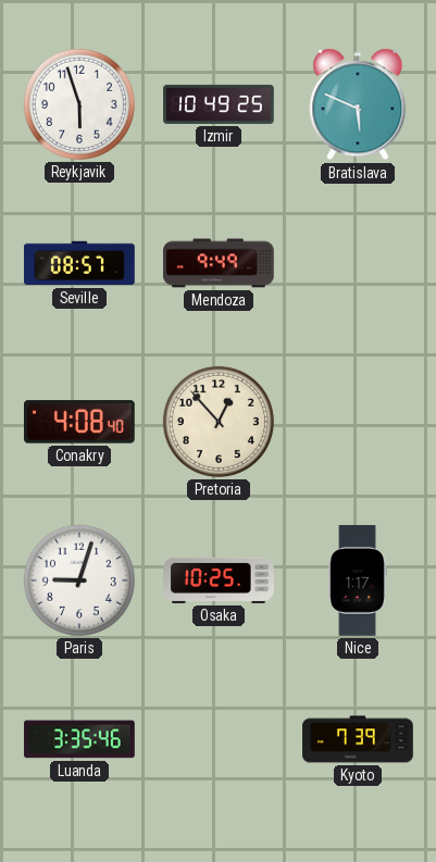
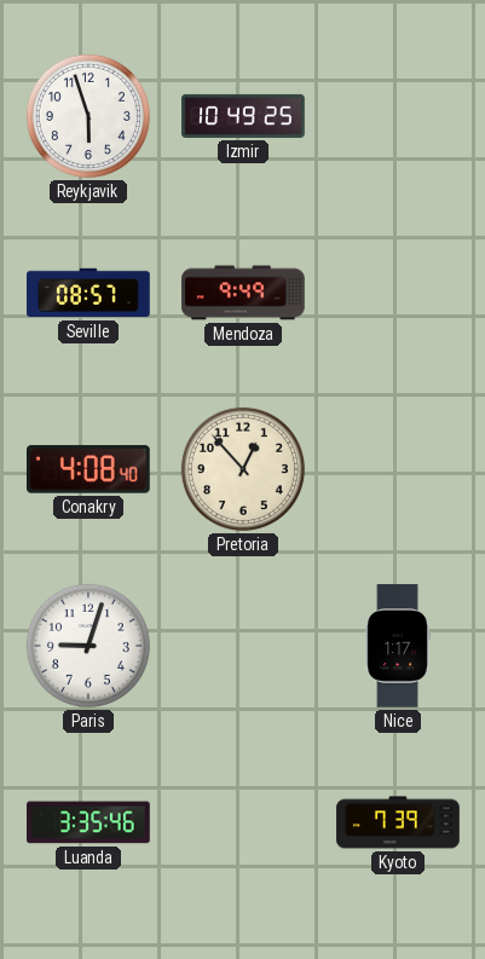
Bratislava: 5:49 -> none
Osaka: 10:25 -> none
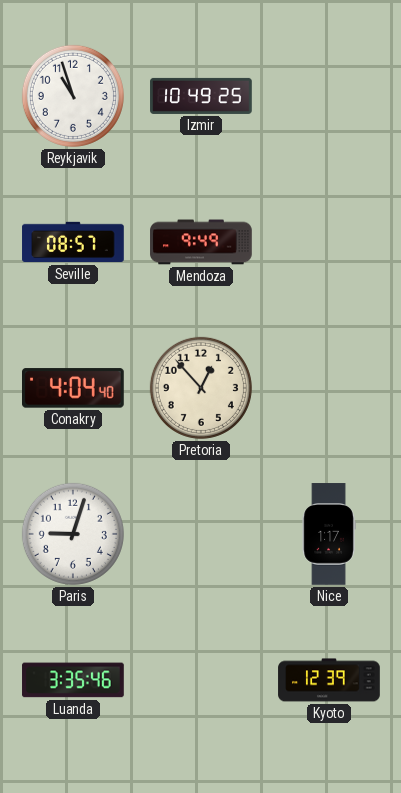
Reykjavik: 5:57 -> 10:57
Conakry: 4:08 -> 4:04
Kyoto: 7:39 -> 12:39
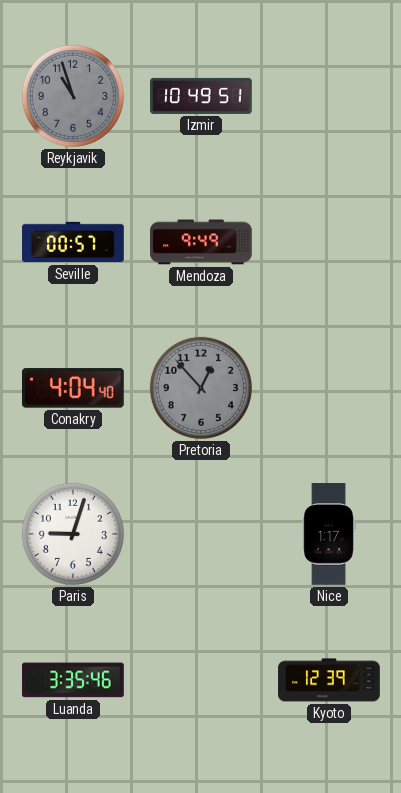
Reykjavik dial: white -> grey
Izmir: 10:49:25 -> 10:49:51
Seville: 08:57 -> 00:57
Pretoria dial: cream -> grey
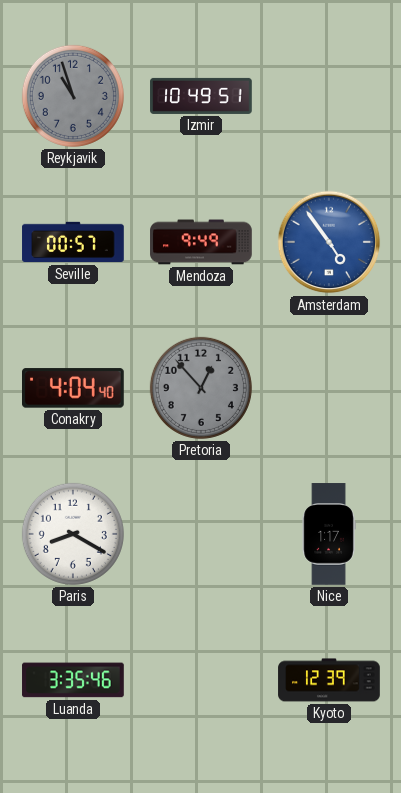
Amsterdam: none -> 4:54
Paris: 9:03 -> 8:20
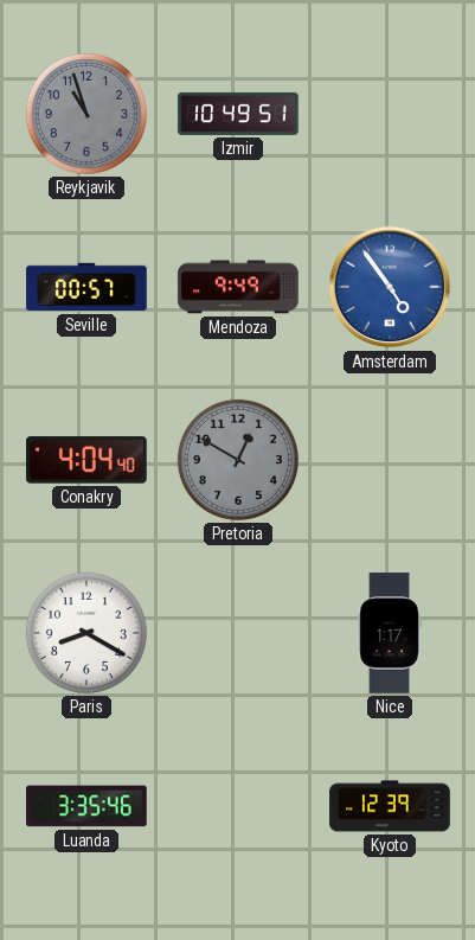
Pretoria: 12:53 -> 12:50
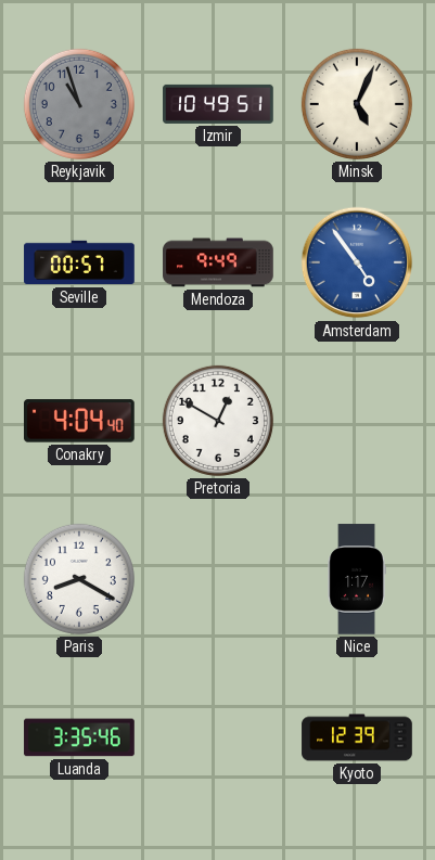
Minsk: none -> 5:04
Pretoria dial: grey -> white
